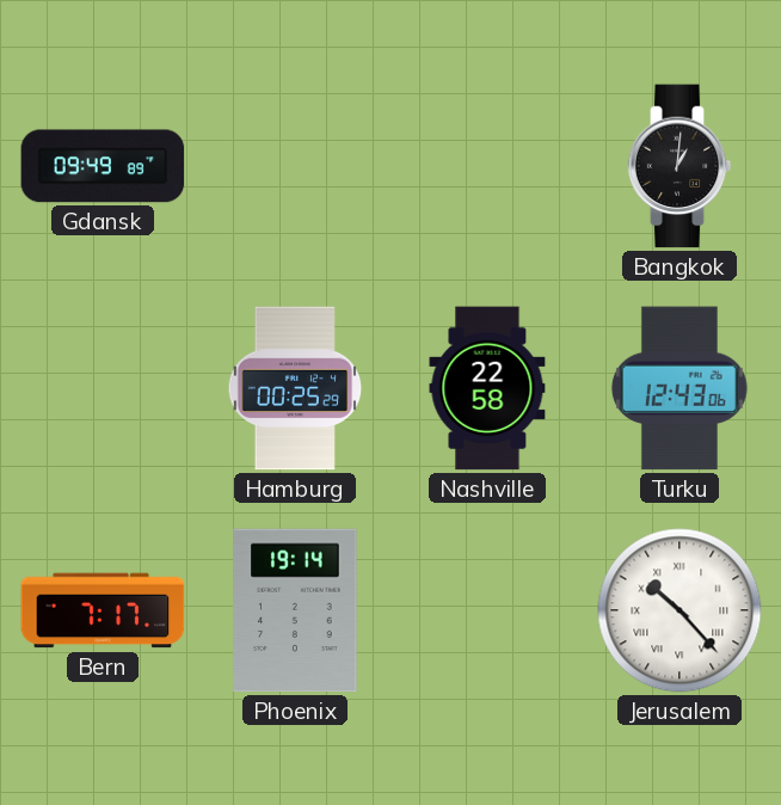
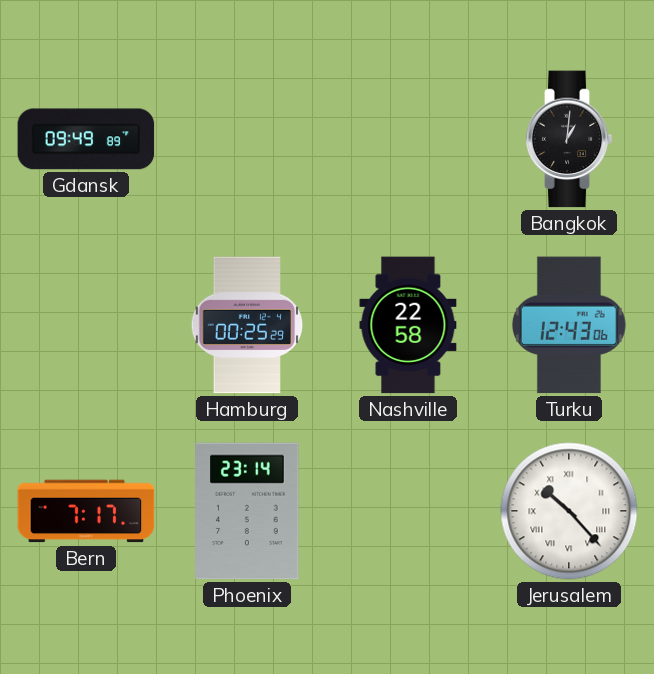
Phoenix: 19:14 -> 23:14
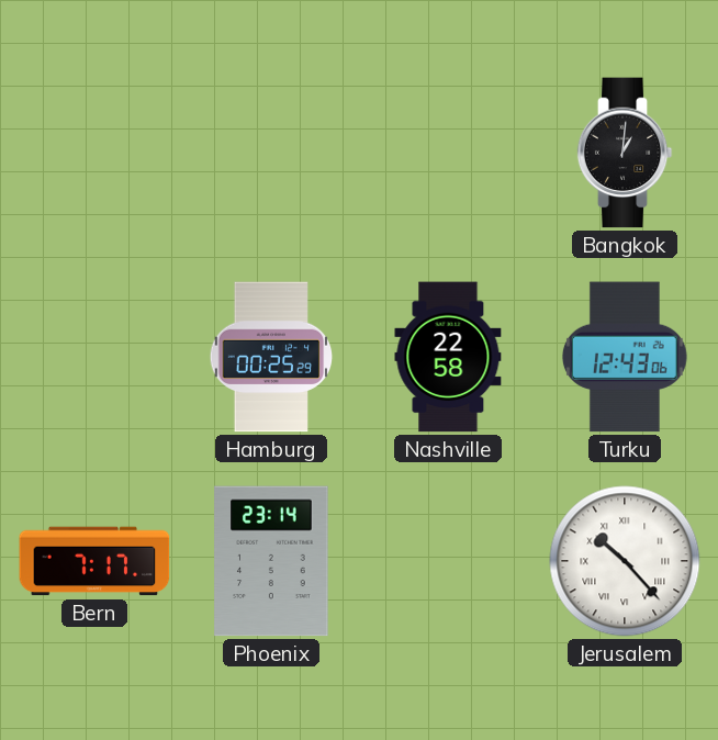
Gdansk: 09:49 -> none
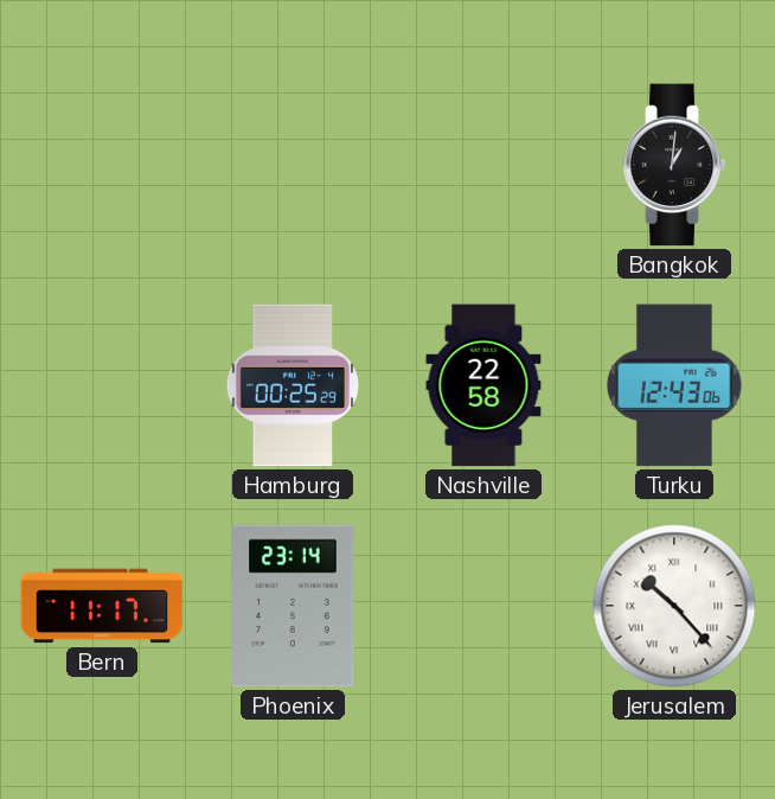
Bern: 7:17 -> 11:17
